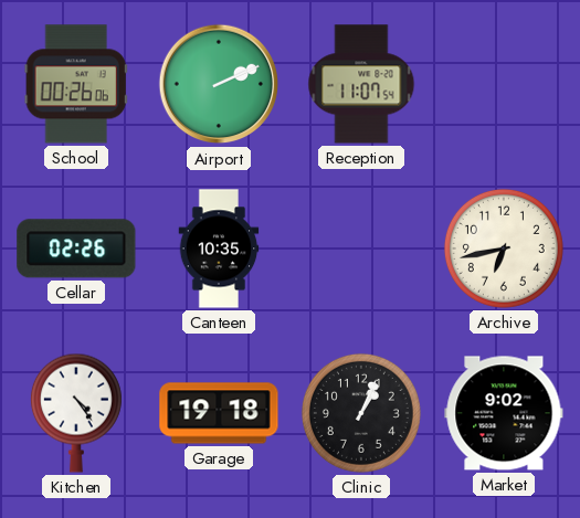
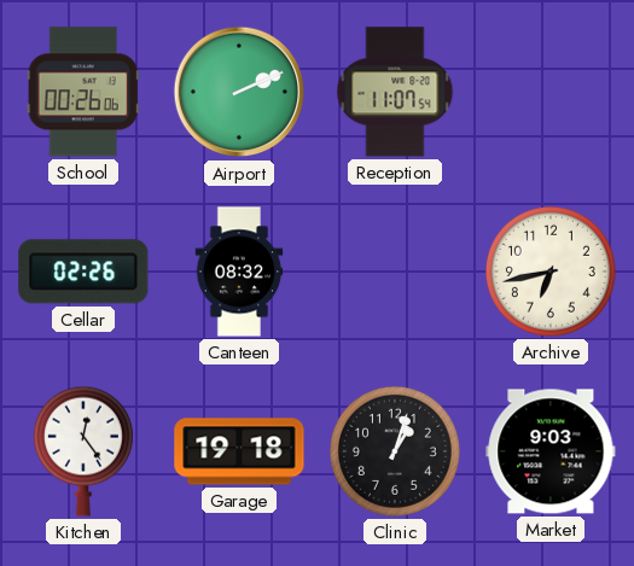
Canteen: 10:35 -> 08:32
Kitchen: 4:24 -> 12:24
Clinic: 1:04 -> 1:03
Market: 9:02 -> 9:03
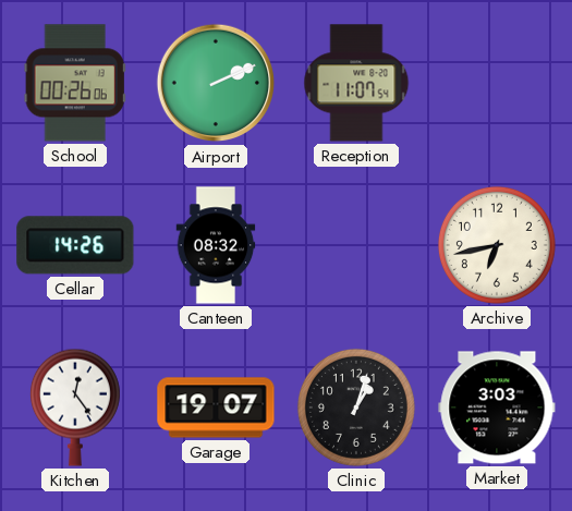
Cellar: 02:26 -> 14:26
Garage: 19:18 -> 19:07
Market: 9:03 -> 3:03
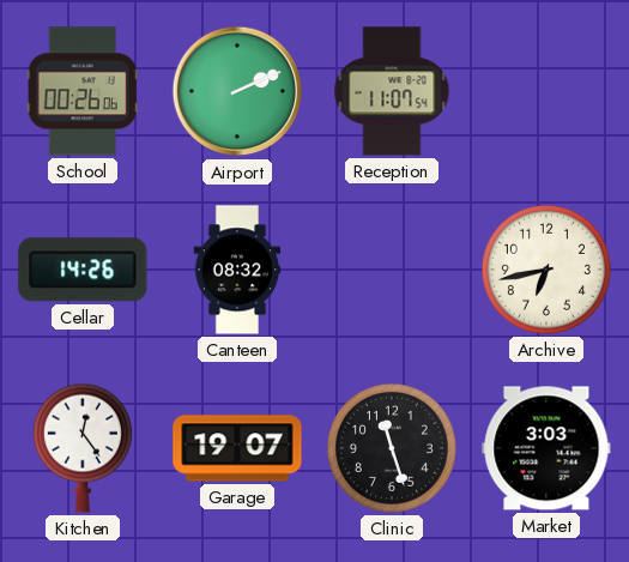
Clinic: 1:03 -> 11:27
